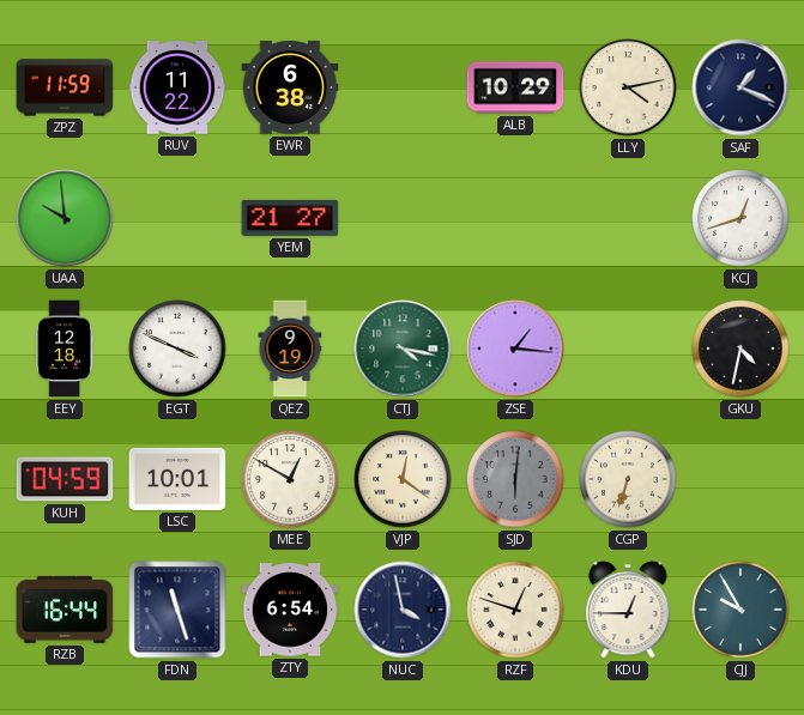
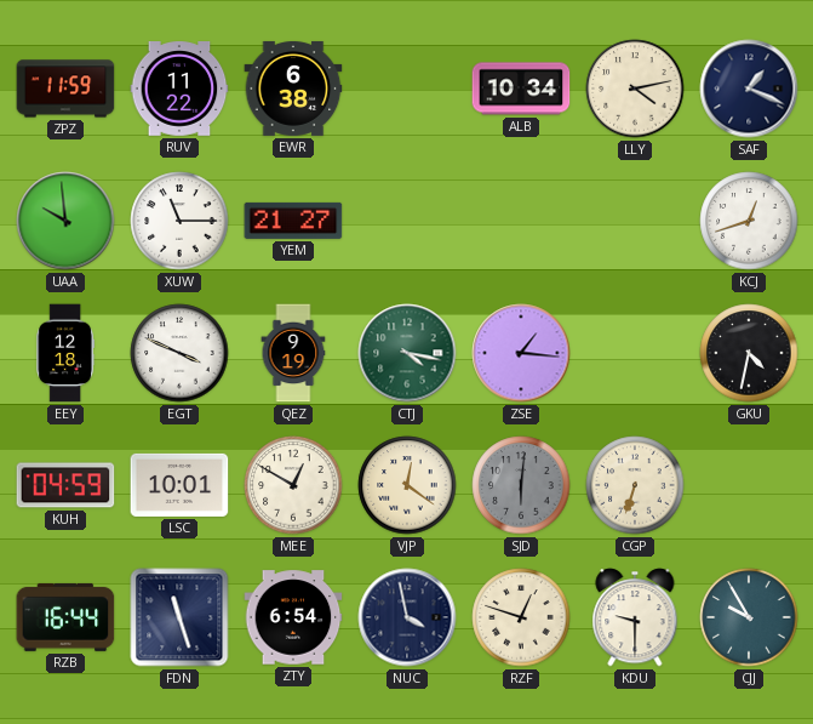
ALB: 10:29 -> 10:34
XUW: none -> 11:15
KDU: 12:45 -> 9:30
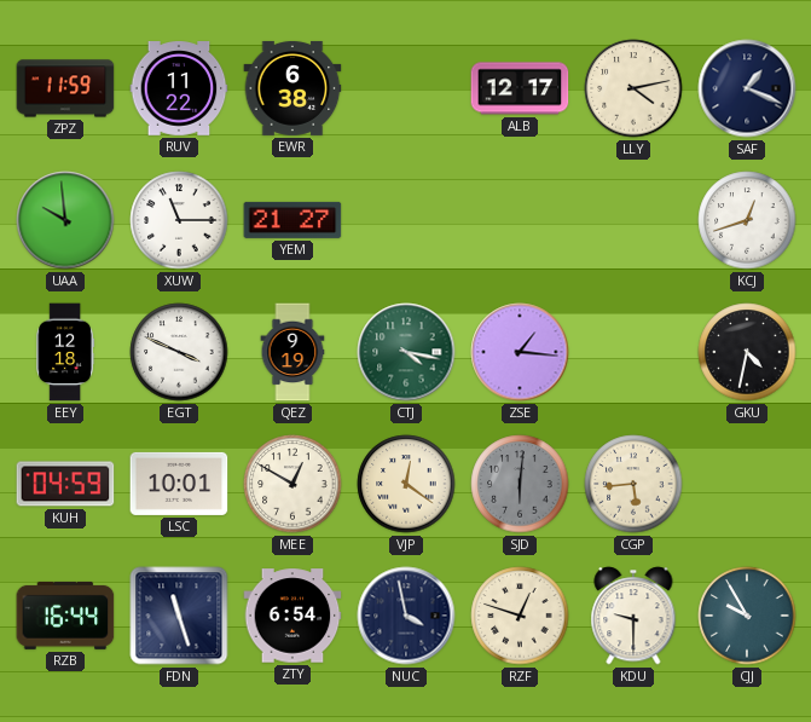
ALB: 10:34 -> 12:17
CGP: 6:33 -> 5:44
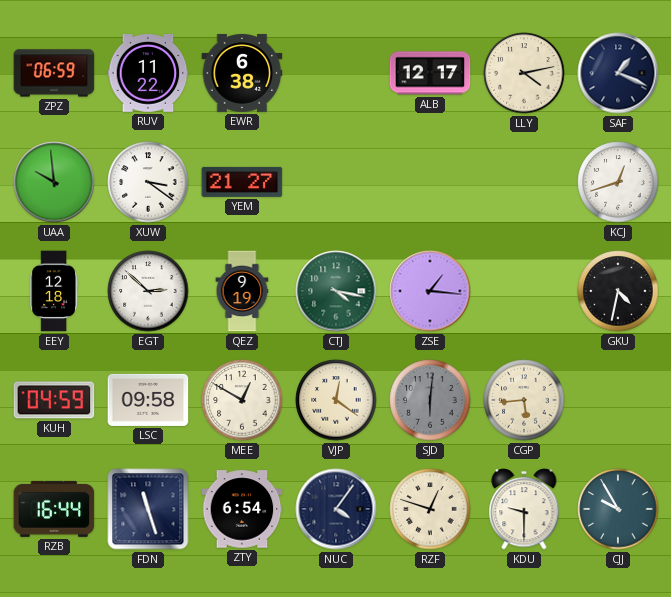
ZPZ: 11:59 -> 06:59
XUW: 11:15 -> 3:21
EGT: 3:49 -> 2:52
LSC: 10:01 -> 09:58
NUC: 3:58 -> 4:06
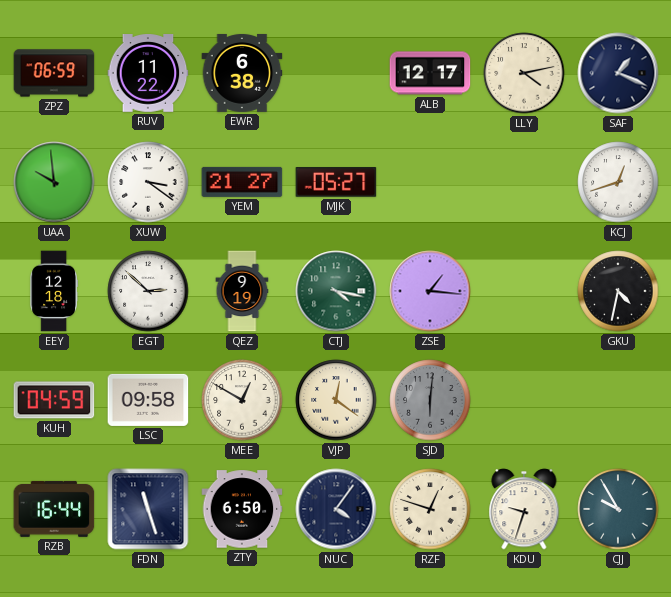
MJK: none -> 05:27
CGP: 5:44 -> none
ZTY: 6:54 -> 6:50
KDU: 9:30 -> 9:33
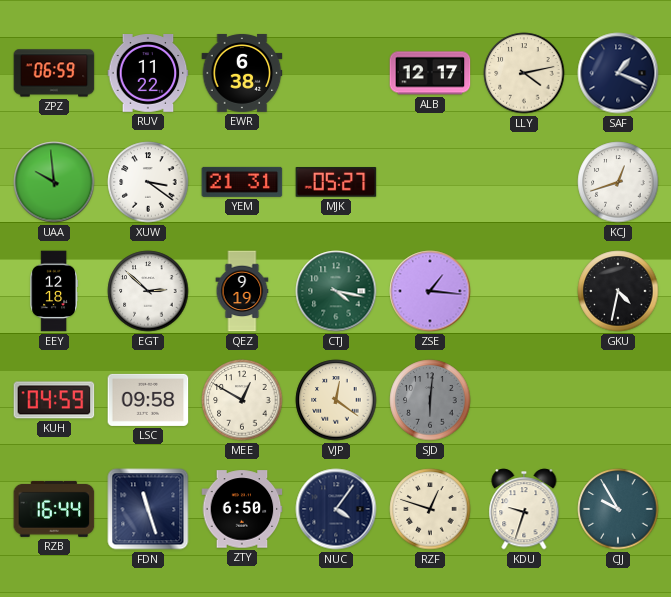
YEM: 21:27 -> 21:31
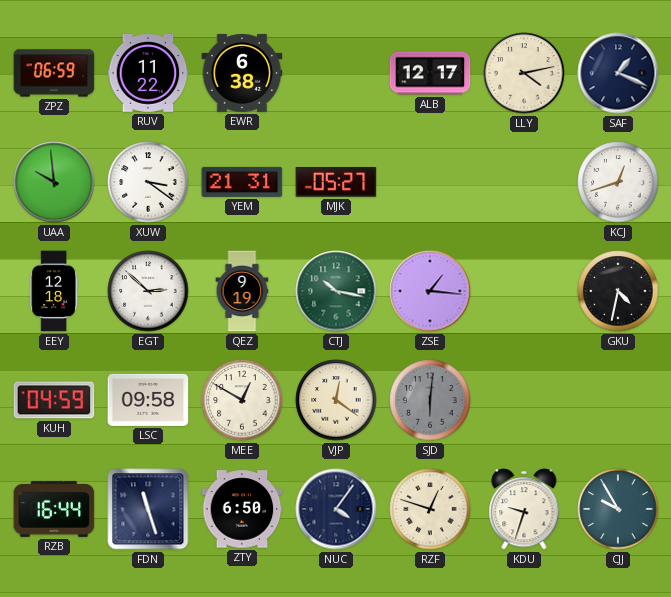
CTJ: 4:17 -> 10:17
